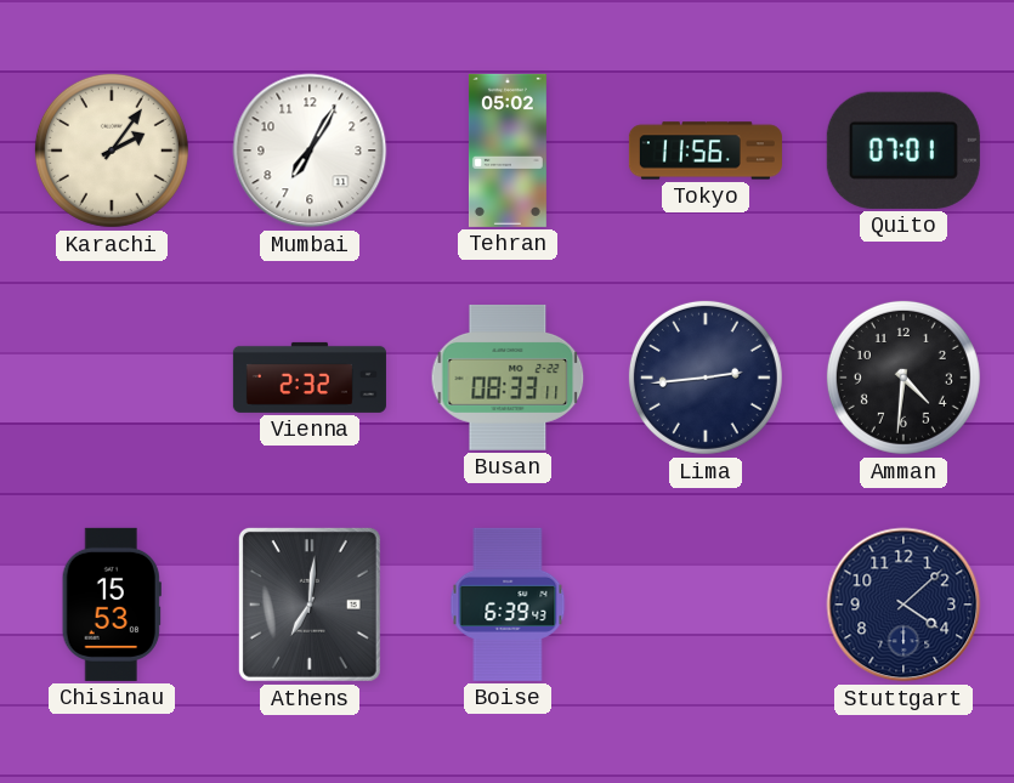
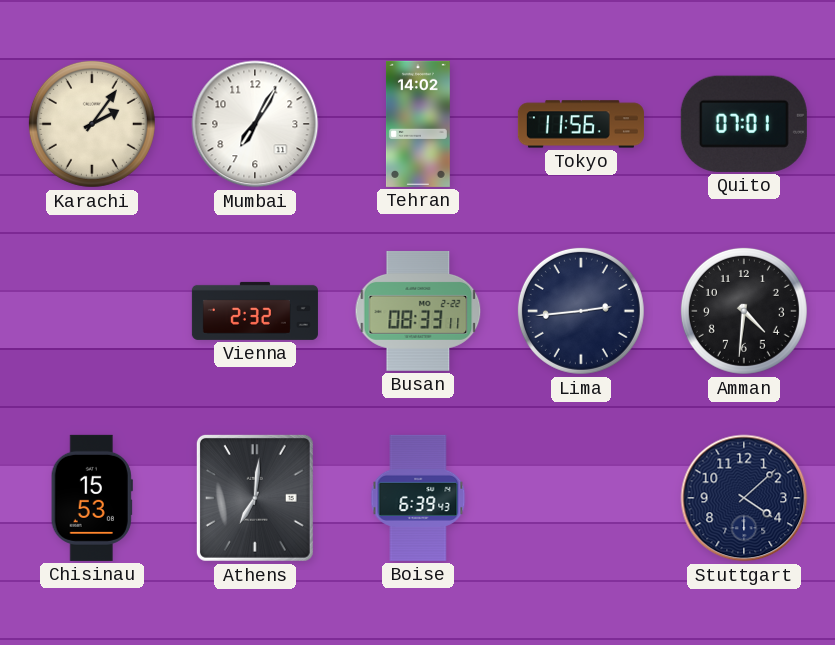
Tehran: 05:02 -> 14:02
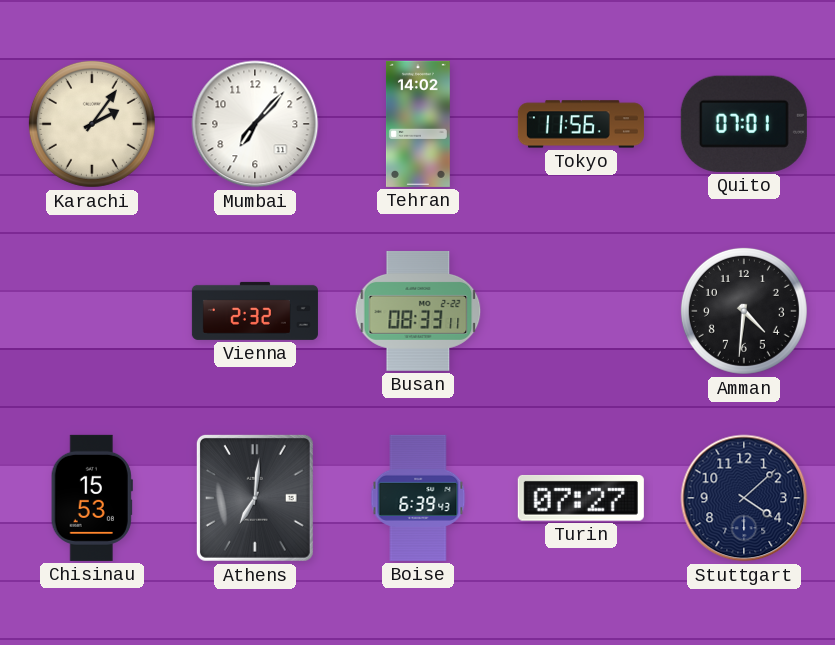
Mumbai: 7:05 -> 7:07
Lima: 2:44 -> none
Turin: none -> 07:27
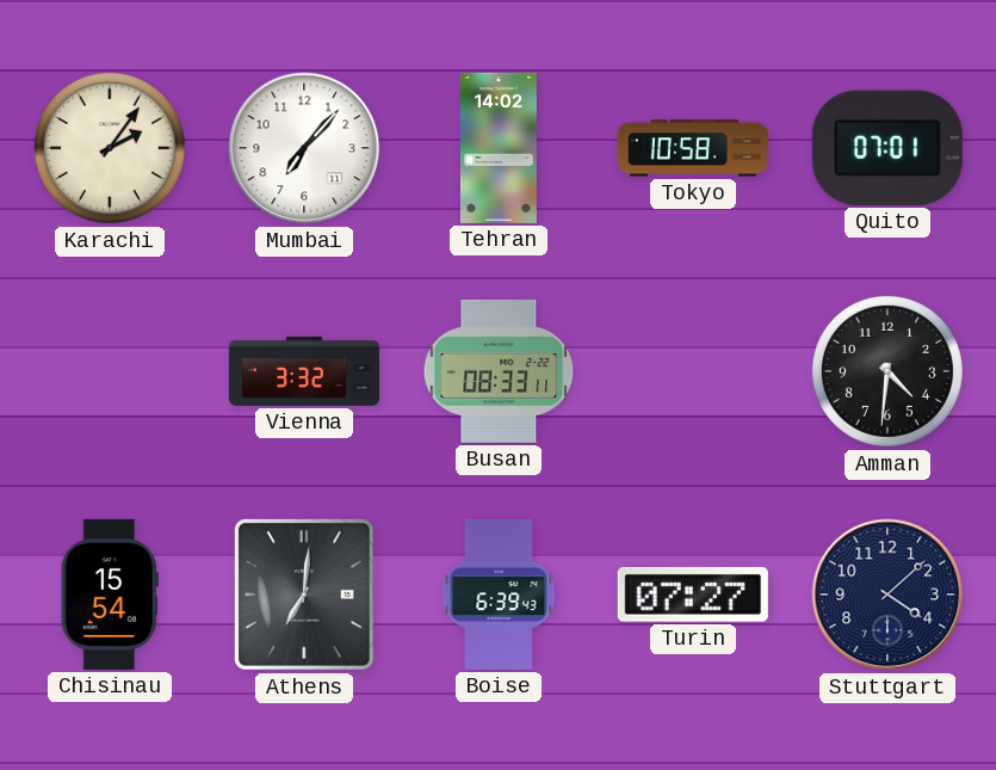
Tokyo: 11:56 -> 10:58
Vienna: 2:32 -> 3:32
Chisinau: 15:53 -> 15:54
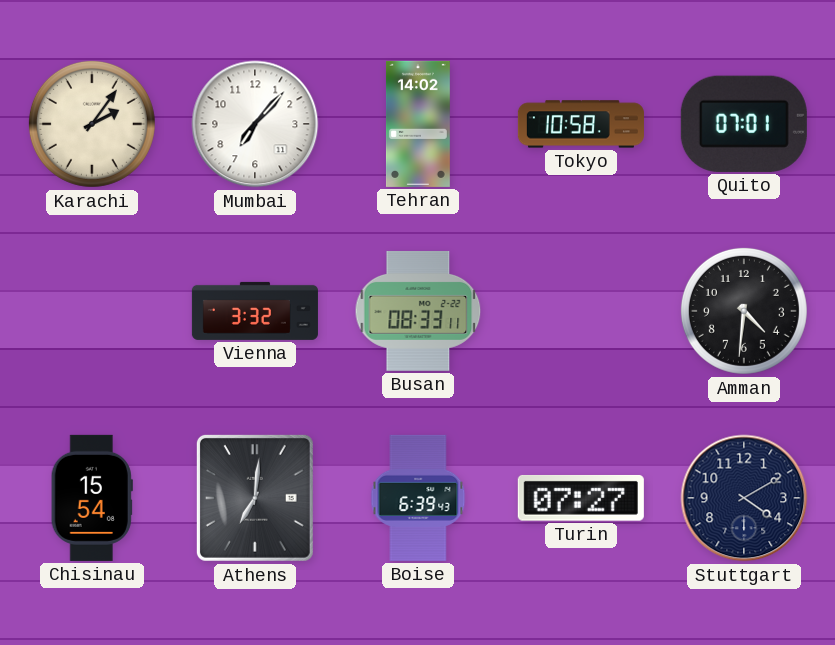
Stuttgart: 4:08 -> 4:10
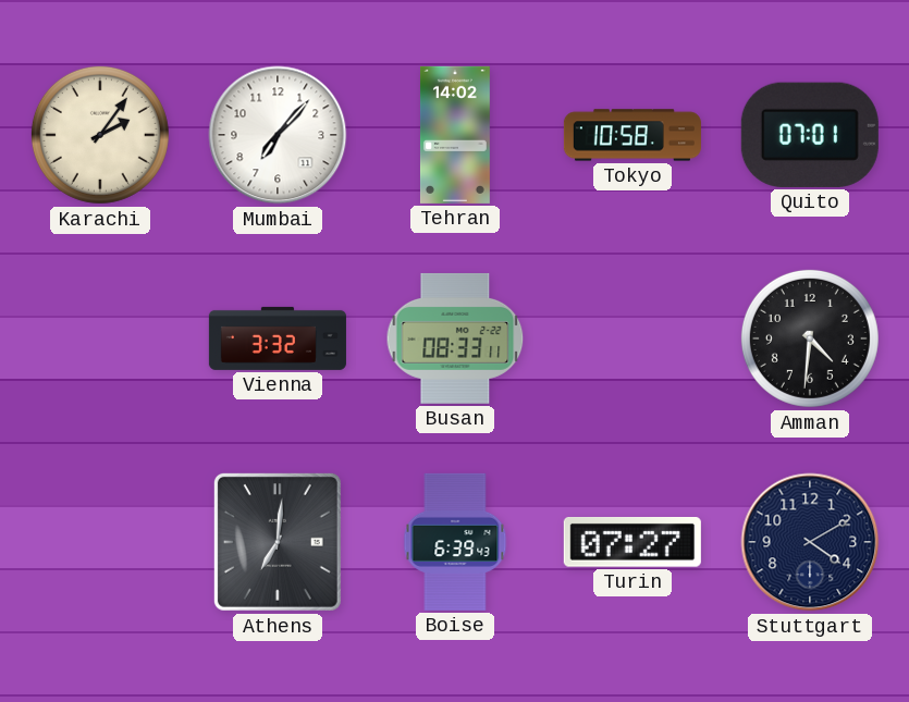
Chisinau: 15:54 -> none
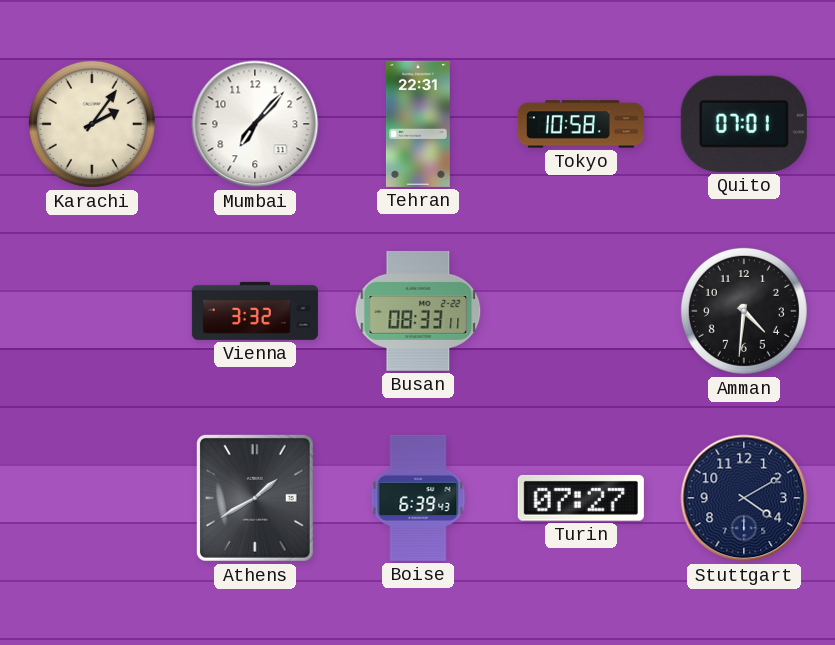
Tehran: 14:02 -> 22:31
Athens: 7:01 -> 1:40
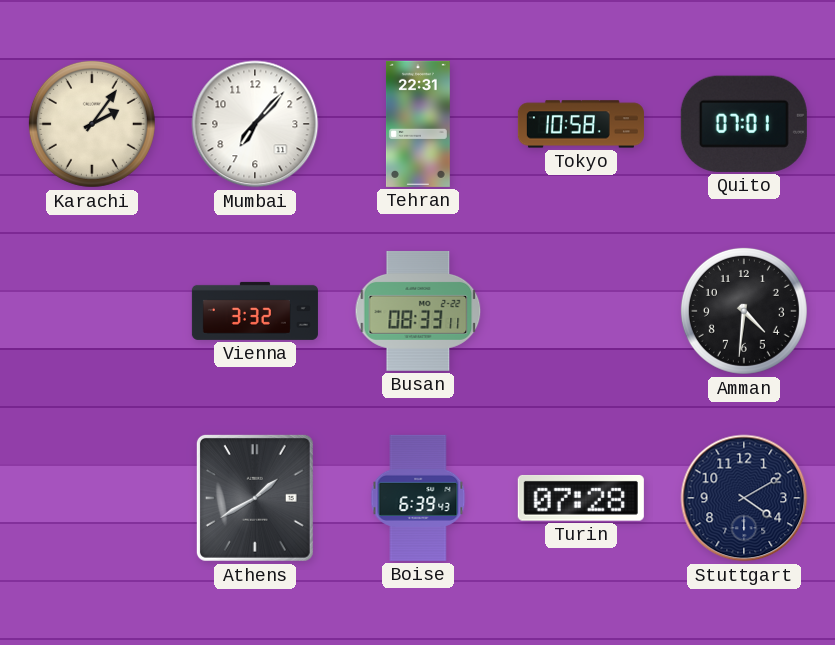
Turin: 07:27 -> 07:28
